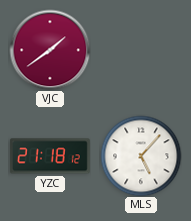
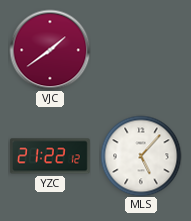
YZC: 21:18 -> 21:22
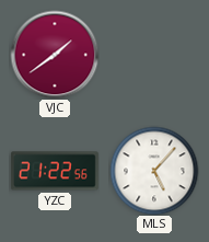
YZC: 21:22:12 -> 21:22:56
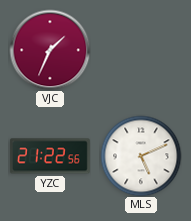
VJC: 1:39 -> 1:34
MLS: 5:07 -> 5:11
